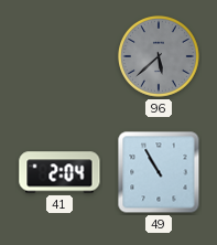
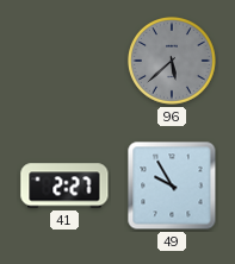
41: 2:04 -> 2:27
49: 10:55 -> 9:55
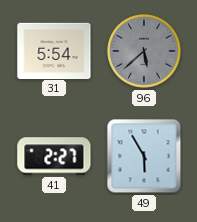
31: none -> 5:54
49: 9:55 -> 5:55
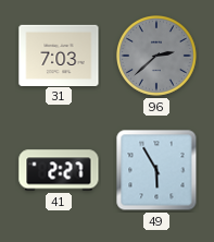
31: 5:54 -> 7:03
96: 5:38 -> 2:38
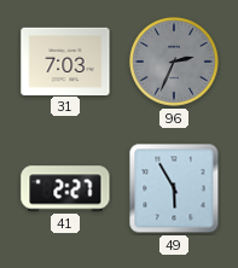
96: 2:38 -> 2:34
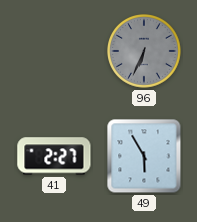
31: 7:03 -> none
96: 2:34 -> 6:34
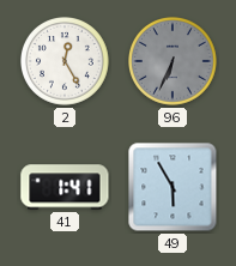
2: none -> 12:25
41: 2:27 -> 1:41
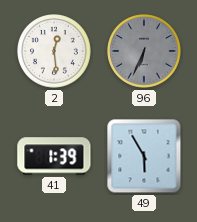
2: 12:25 -> 12:29
41: 1:41 -> 1:39
